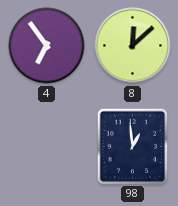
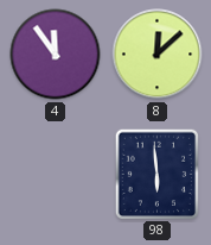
4: 6:54 -> 11:54
98: 12:59 -> 5:59
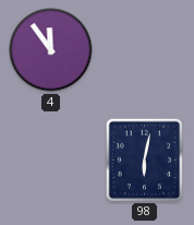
8: 12:08 -> none
98: 5:59 -> 6:02
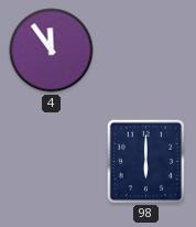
98: 6:02 -> 6:00
